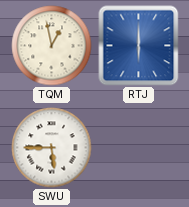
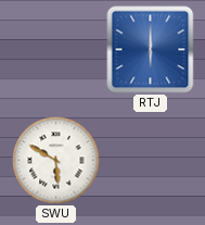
TQM: 12:58 -> none
SWU: 5:45 -> 5:50
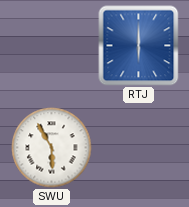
SWU: 5:50 -> 5:55
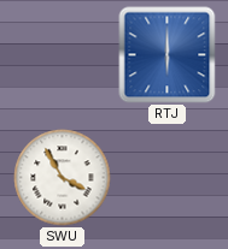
SWU: 5:55 -> 3:55
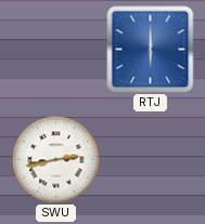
SWU: 3:55 -> 2:43
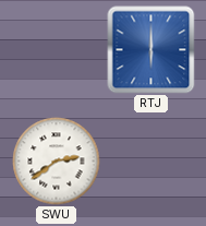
SWU: 2:43 -> 2:39
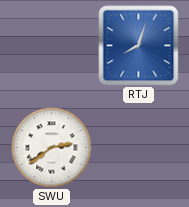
RTJ: 6:00 -> 8:03
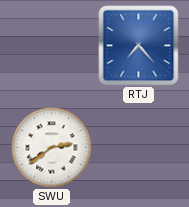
RTJ: 8:03 -> 7:23
